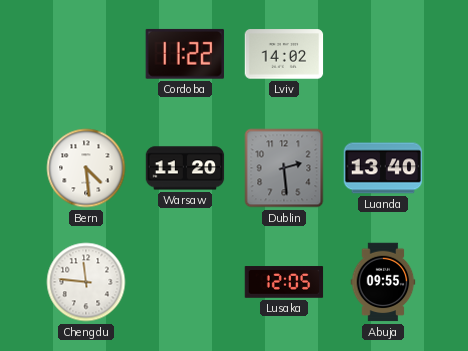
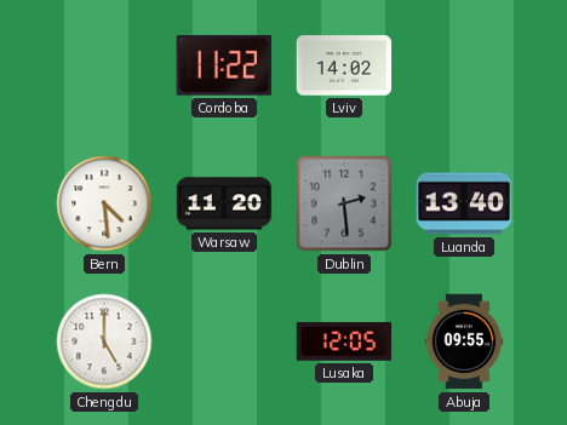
Chengdu: 11:46 -> 5:00
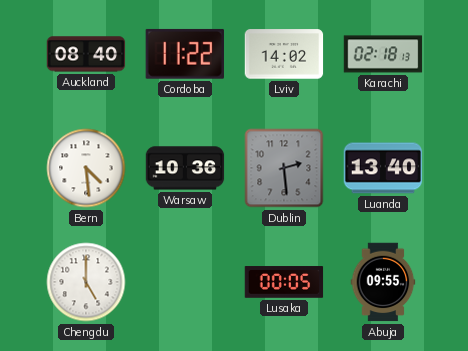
Auckland: none -> 08:40
Karachi: none -> 02:18
Warsaw: 11:20 -> 10:36
Lusaka: 12:05 -> 00:05
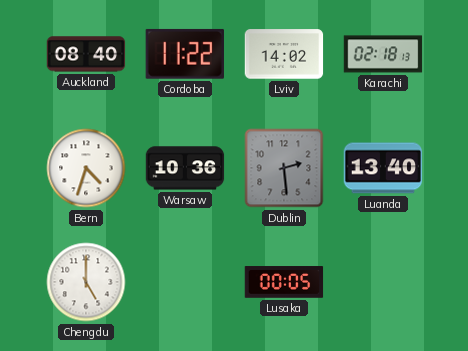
Bern: 4:29 -> 4:33
Abuja: 09:55 -> none
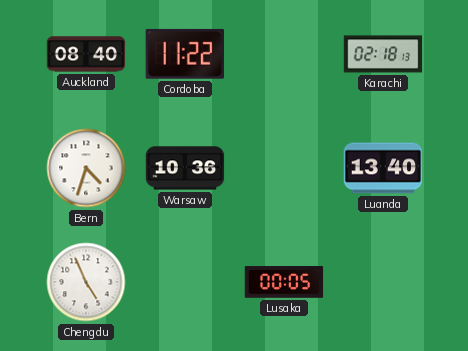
Lviv: 14:02 -> none
Dublin: 2:29 -> none
Chengdu: 5:00 -> 4:56
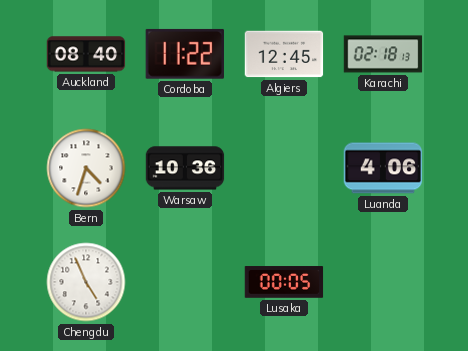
Algiers: none -> 12:45
Luanda: 13:40 -> 4:06
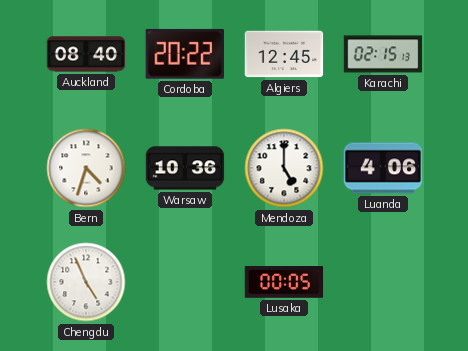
Cordoba: 11:22 -> 20:22
Karachi: 02:18 -> 02:15
Mendoza: none -> 5:00
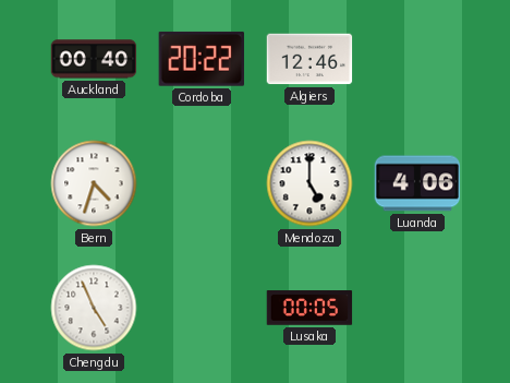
Auckland: 08:40 -> 00:40
Algiers: 12:45 -> 12:46
Karachi: 02:15 -> none
Warsaw: 10:36 -> none
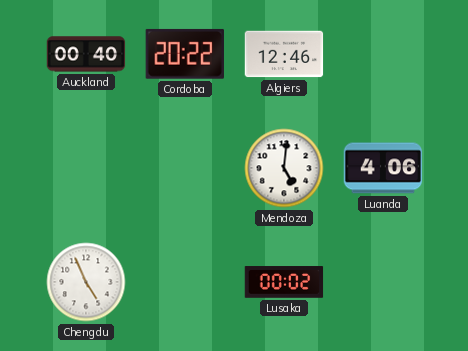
Bern: 4:33 -> none
Mendoza: 5:00 -> 5:01
Lusaka: 00:05 -> 00:02
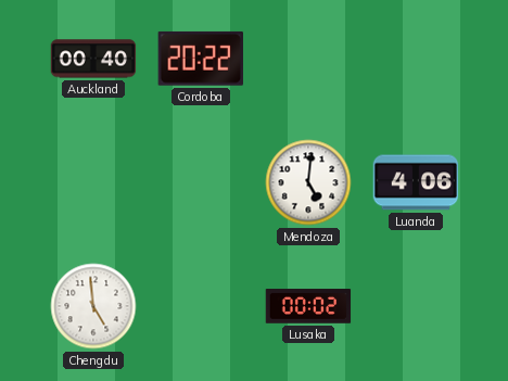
Algiers: 12:46 -> none
Chengdu: 4:56 -> 4:59
